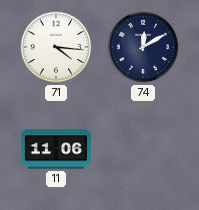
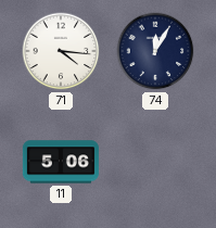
74: 12:10 -> 12:05
11: 11:06 -> 5:06
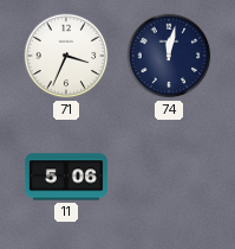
71: 4:16 -> 3:34
74: 12:05 -> 12:02
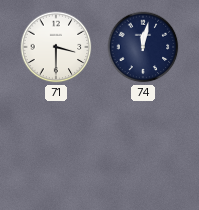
71: 3:34 -> 3:30
11: 5:06 -> none
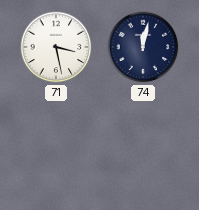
71: 3:30 -> 3:28
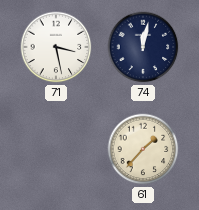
61: none -> 1:37
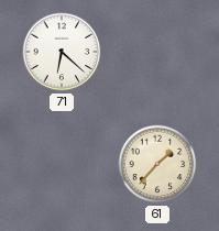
71: 3:28 -> 6:22
74: 12:02 -> none
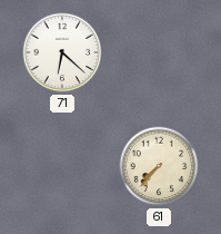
61: 1:37 -> 7:37
